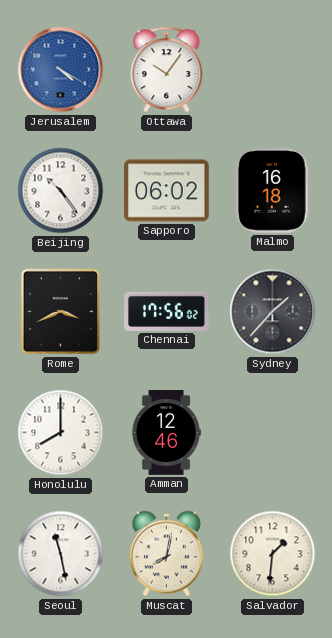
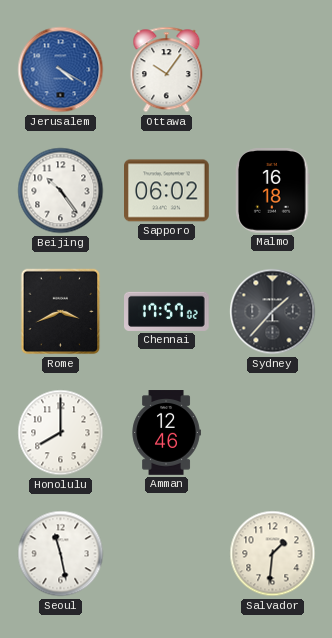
Chennai: 17:56 -> 17:57
Muscat: 8:02 -> none
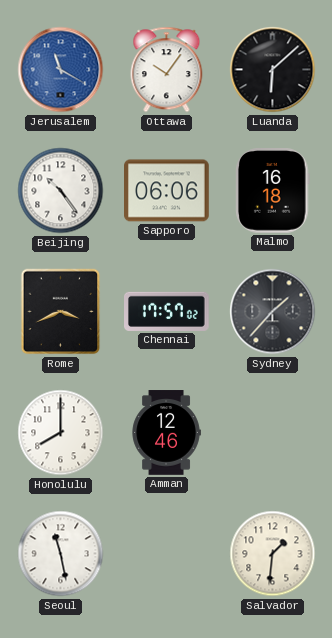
Jerusalem: 4:20 -> 11:20
Luanda: none -> 6:08
Sapporo: 06:02 -> 06:06
